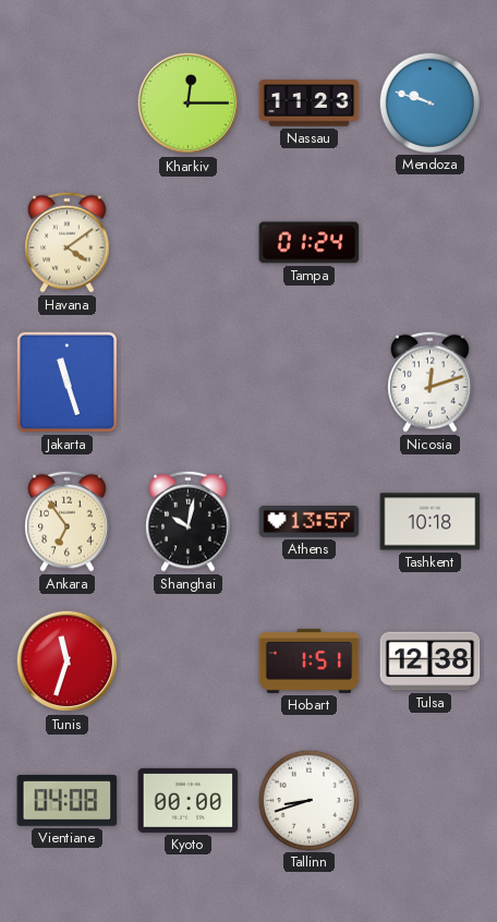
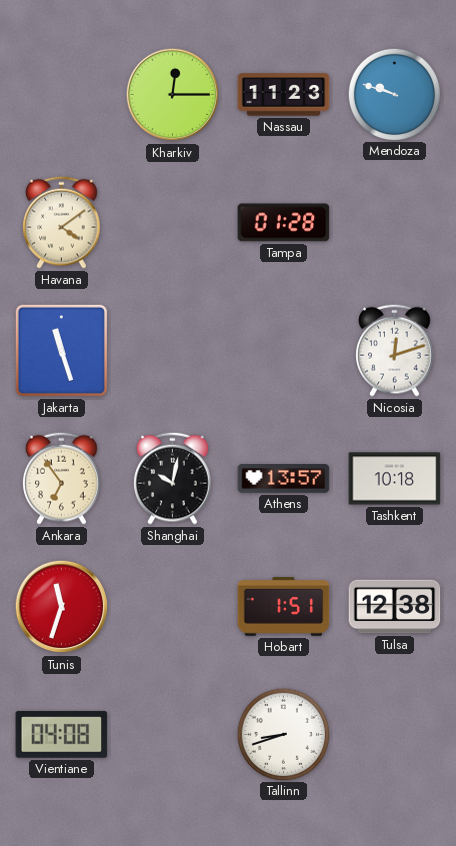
Tampa: 01:24 -> 01:28
Kyoto: 00:00 -> none
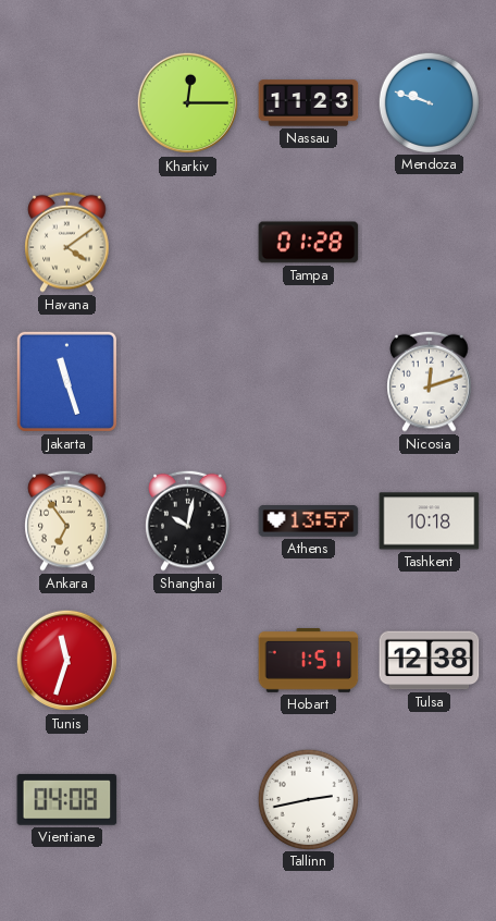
Tallinn: 8:42 -> 2:43
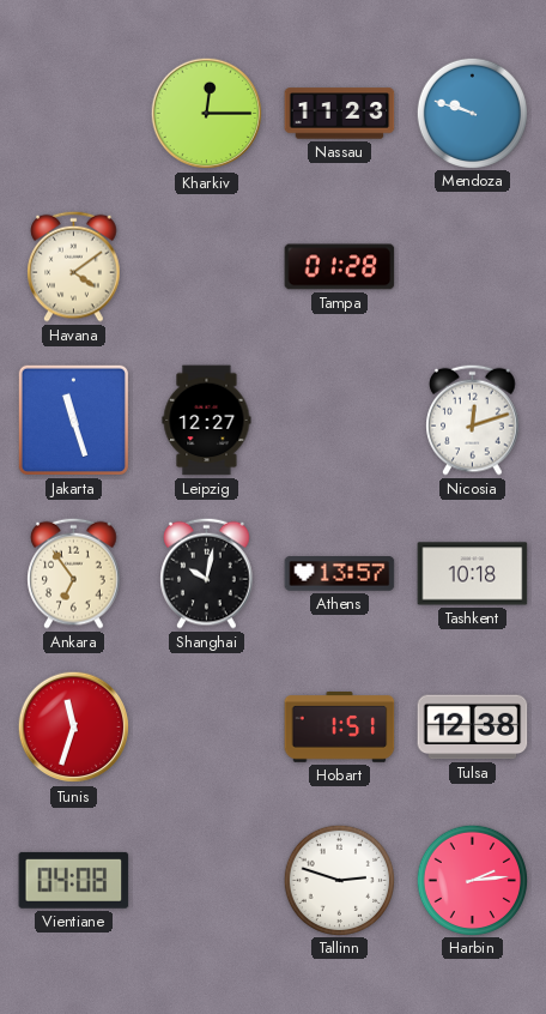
Leipzig: none -> 12:27
Tallinn: 2:43 -> 2:48
Harbin: none -> 2:14
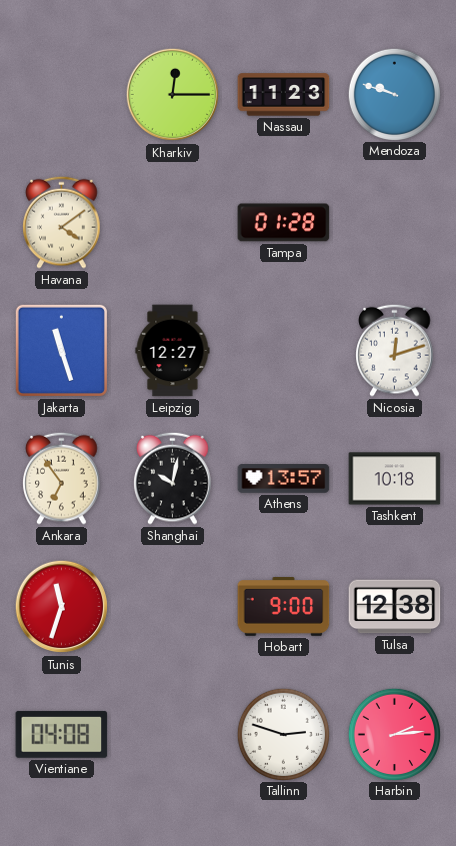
Hobart: 1:51 -> 9:00
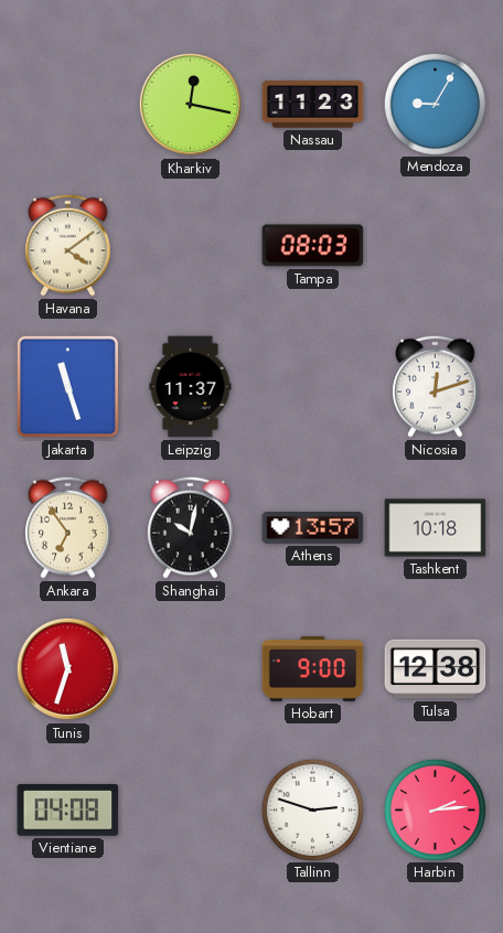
Kharkiv: 12:15 -> 12:17
Mendoza: 9:48 -> 9:05
Tampa: 01:28 -> 08:03
Leipzig: 12:27 -> 11:37
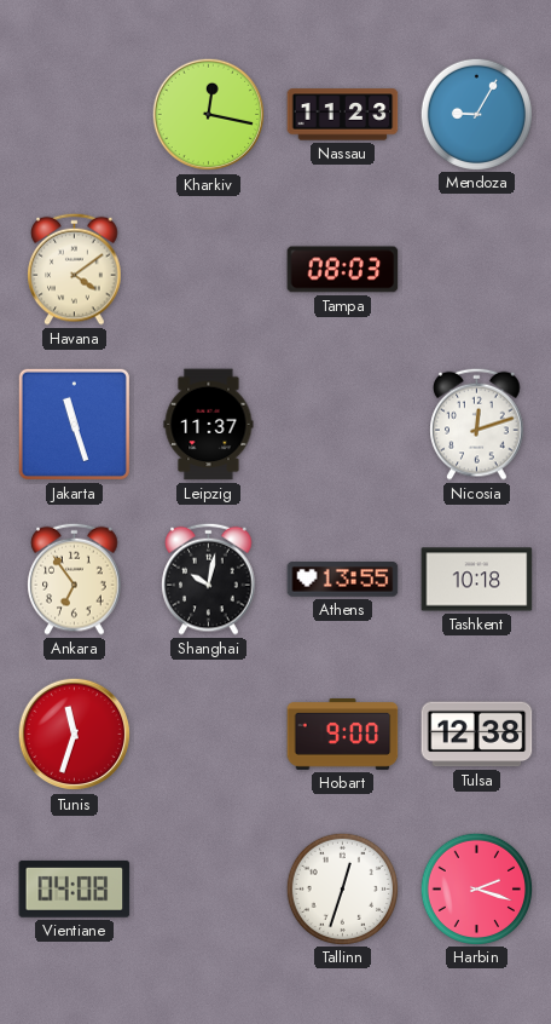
Athens: 13:57 -> 13:55
Tallinn: 2:48 -> 12:33
Harbin: 2:14 -> 2:18
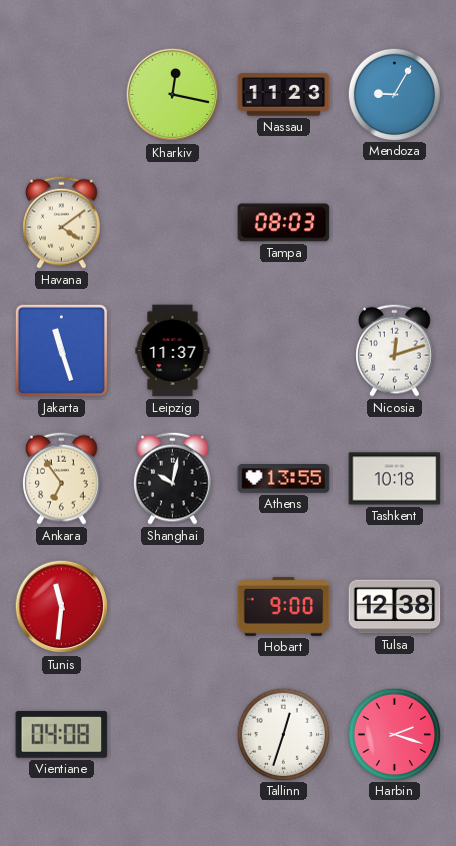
Tunis: 11:33 -> 11:31
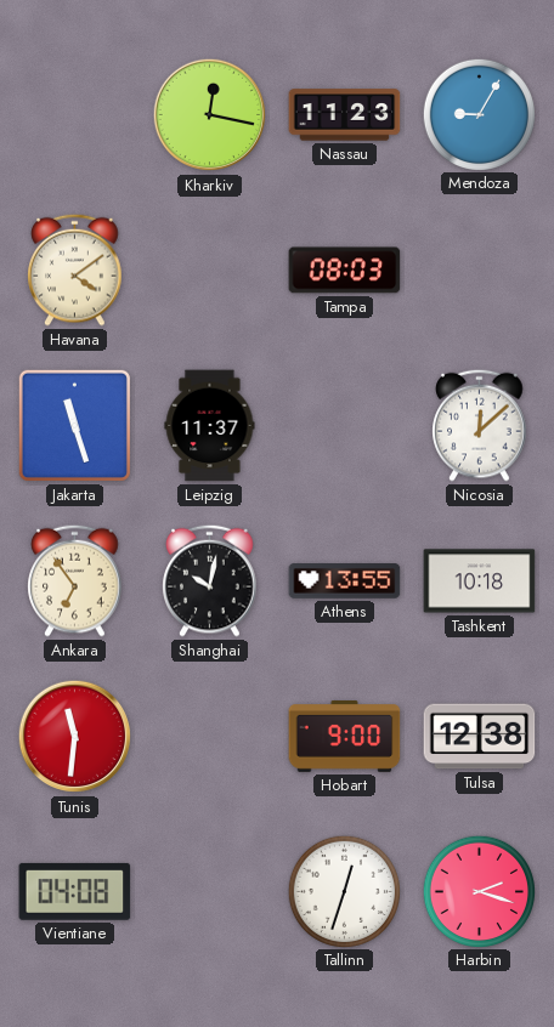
Nicosia: 12:12 -> 12:08
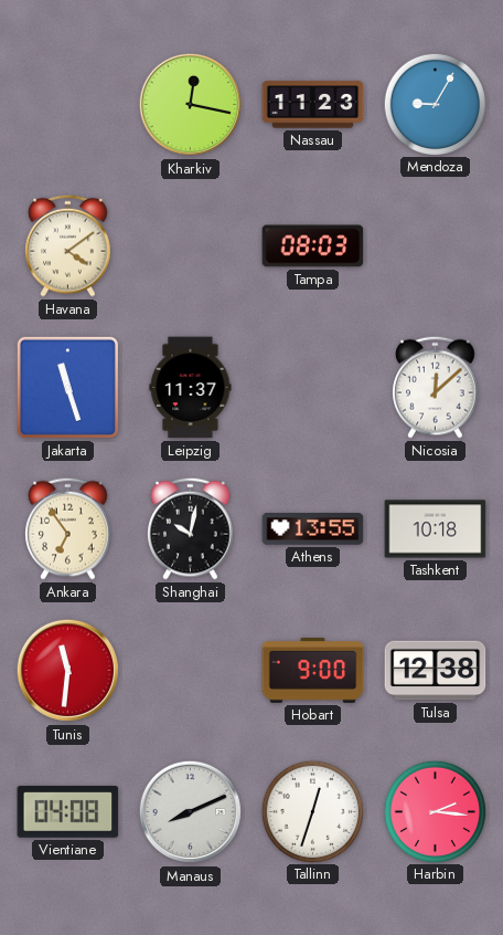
Manaus: none -> 8:11
Harbin: 2:18 -> 2:16
